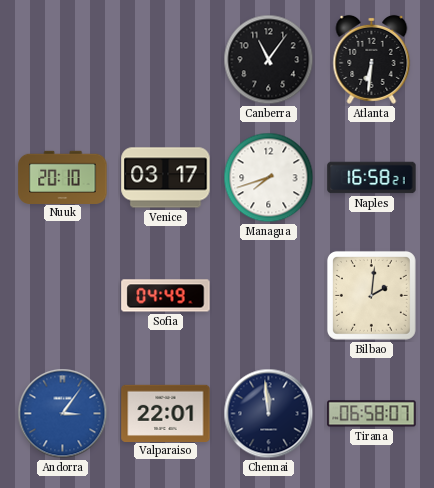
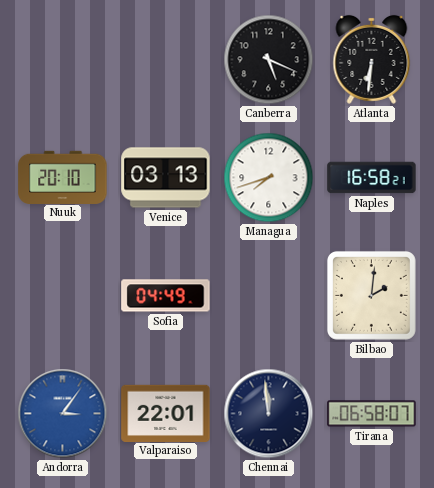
Canberra: 11:06 -> 5:19
Venice: 03:17 -> 03:13
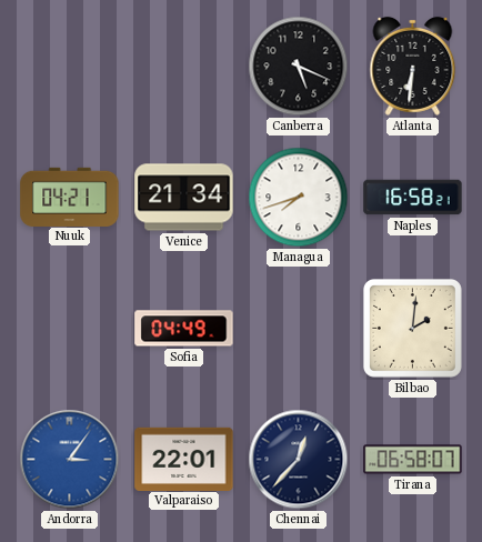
Nuuk: 20:10 -> 04:21
Venice: 03:13 -> 21:34
Chennai: 11:59 -> 12:37
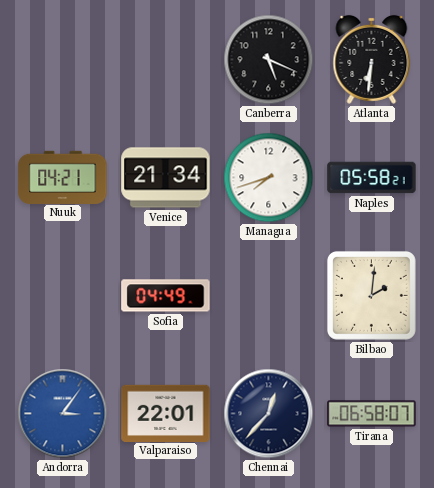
Naples: 16:58 -> 05:58
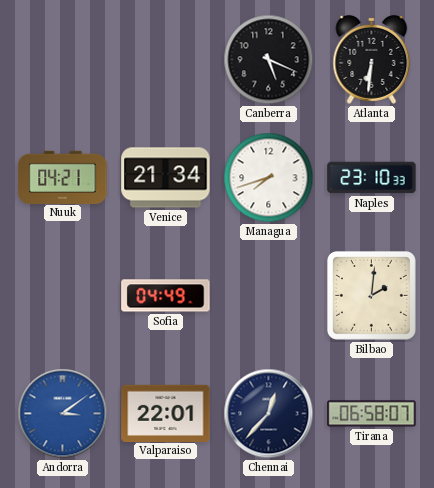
Naples: 05:58 -> 23:10
Andorra: 3:06 -> 3:09
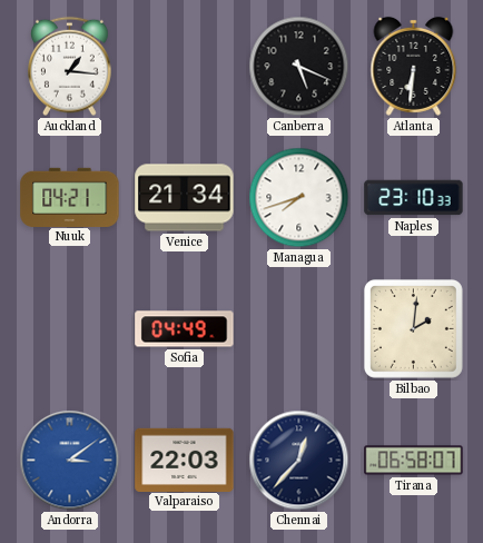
Auckland: none -> 1:16
Valparaiso: 22:01 -> 22:03
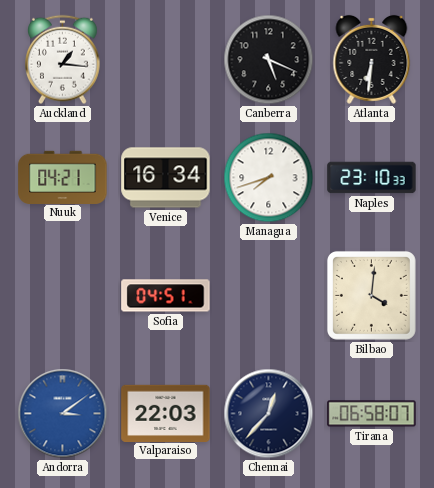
Venice: 21:34 -> 16:34
Sofia: 04:49 -> 04:51
Bilbao: 2:01 -> 4:01
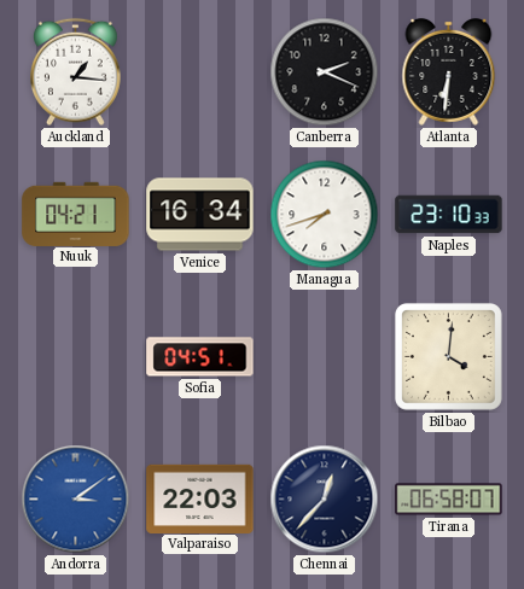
Canberra: 5:19 -> 2:19
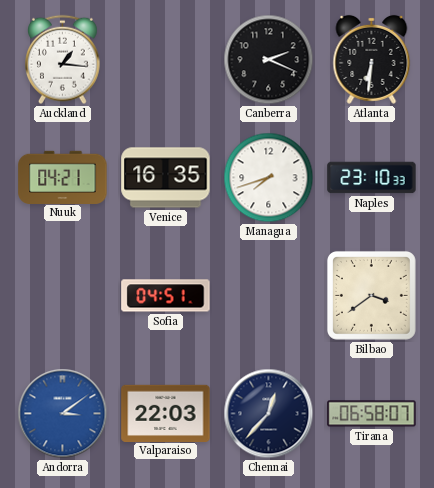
Venice: 16:34 -> 16:35
Bilbao: 4:01 -> 3:39
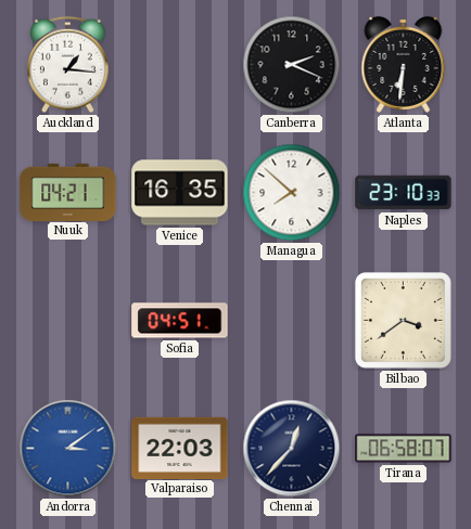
Managua: 7:42 -> 7:52
